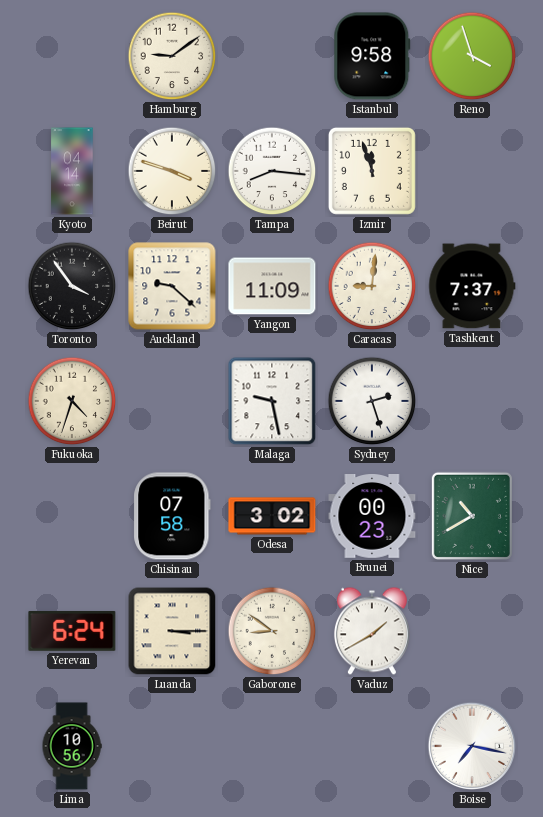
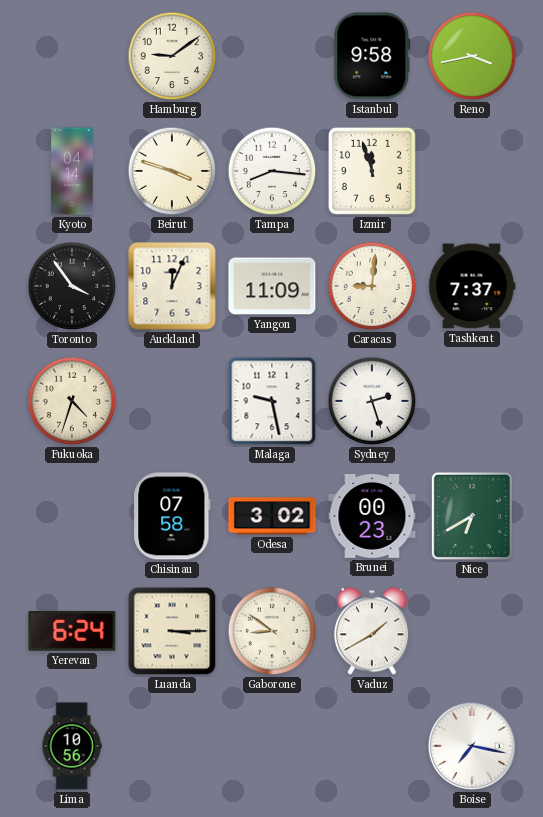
Reno: 3:57 -> 3:43
Auckland: 9:22 -> 12:04
Nice: 10:40 -> 6:40
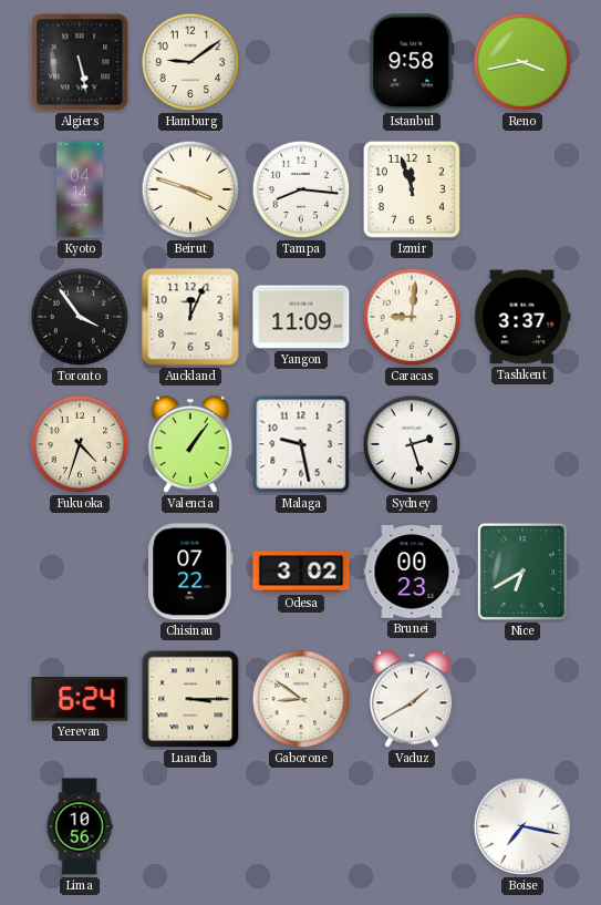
Algiers: none -> 5:28
Tashkent: 7:37 -> 3:37
Valencia: none -> 1:06
Chisinau: 07:58 -> 07:22
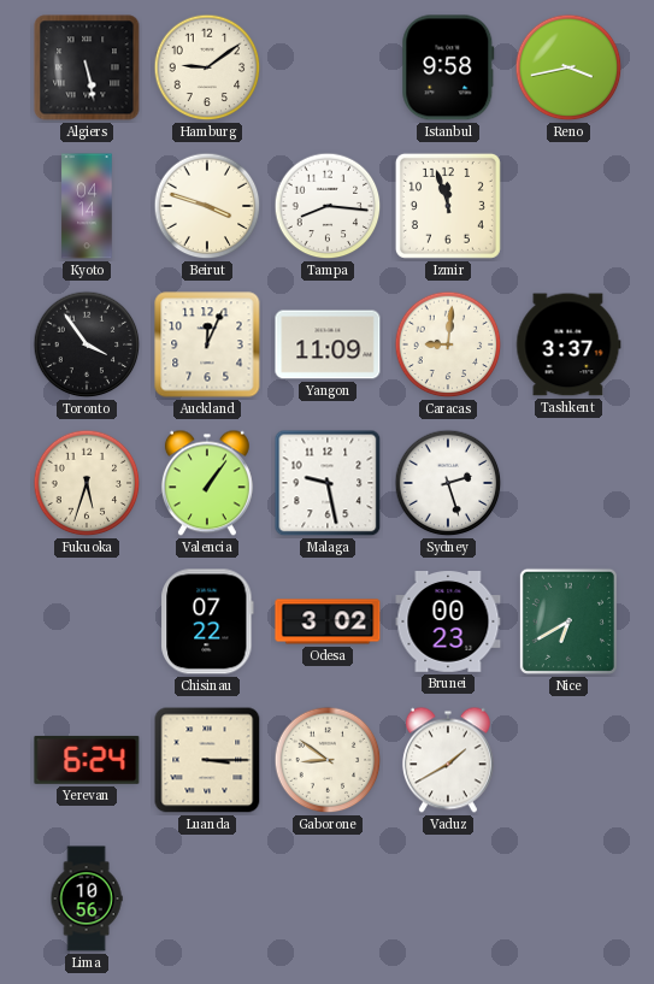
Fukuoka: 4:33 -> 5:33
Boise: 7:17 -> none
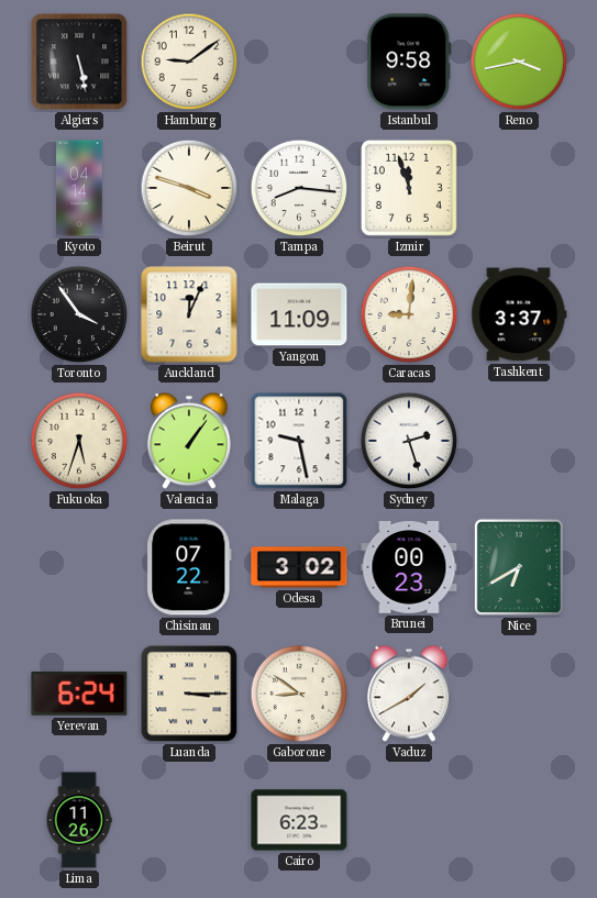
Lima: 10:56 -> 11:26
Cairo: none -> 6:23
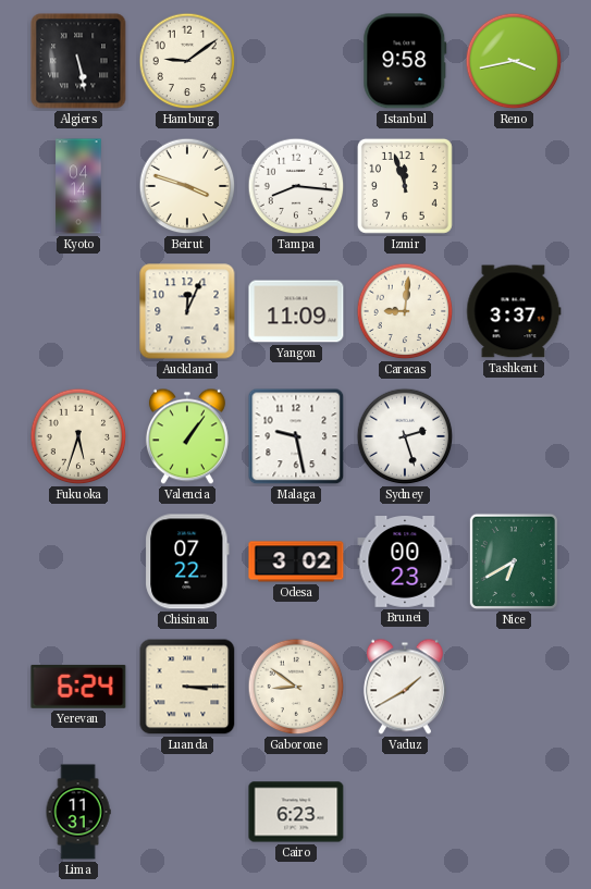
Toronto: 3:54 -> none
Lima: 11:26 -> 11:31
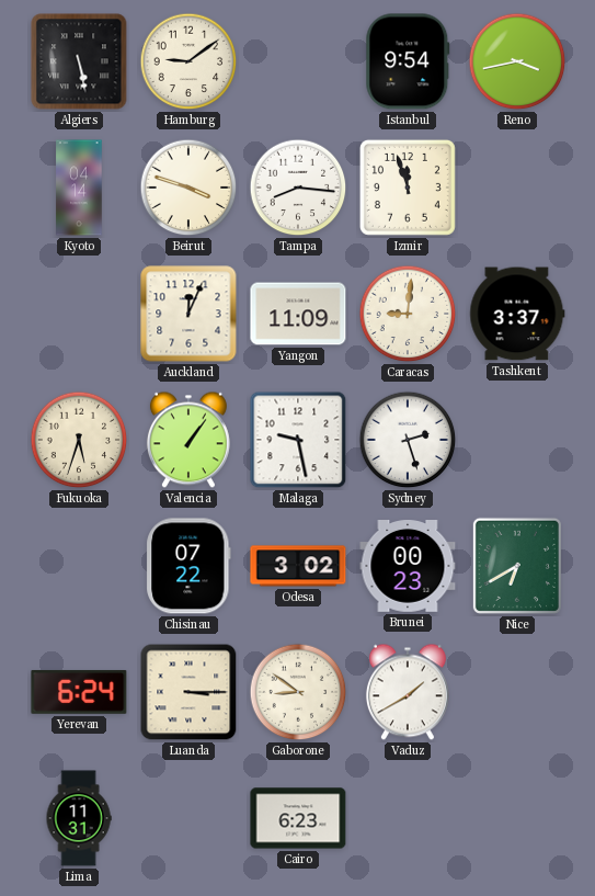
Istanbul: 9:58 -> 9:54
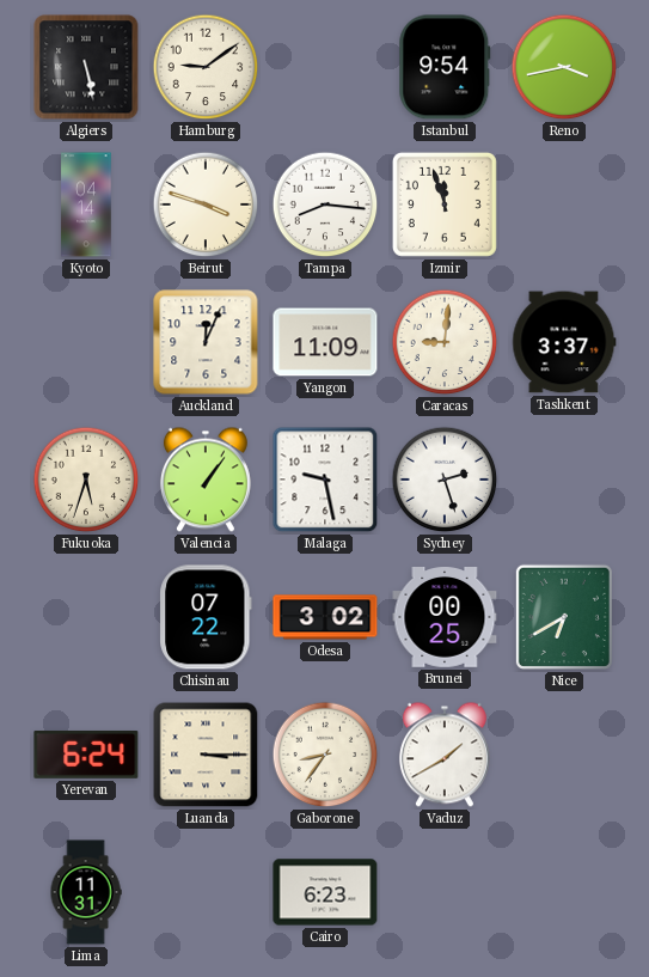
Brunei: 00:23 -> 00:25
Gaborone: 8:51 -> 8:36
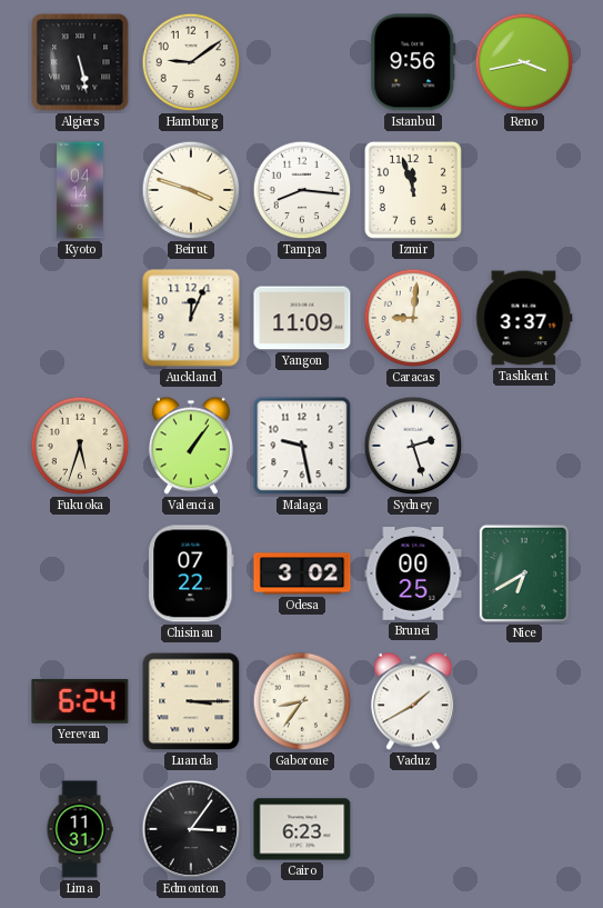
Istanbul: 9:54 -> 9:56
Edmonton: none -> 3:06
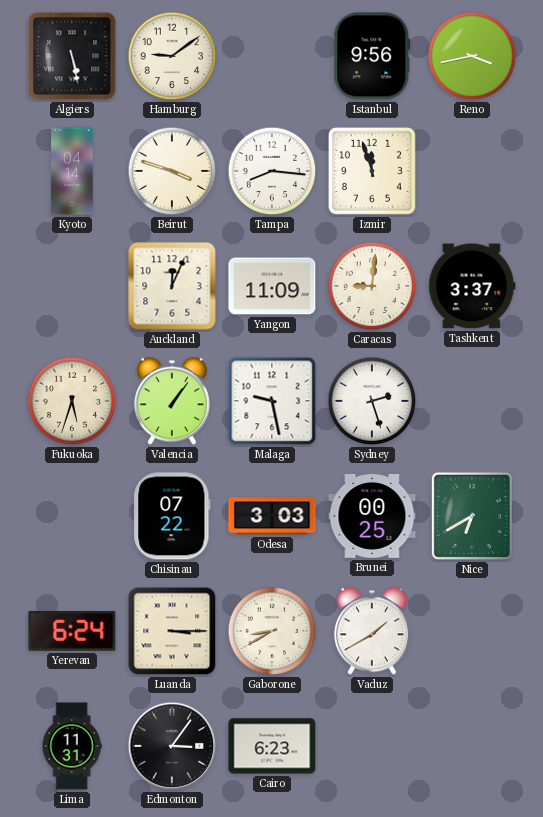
Odesa: 3:02 -> 3:03
Gaborone: 8:36 -> 8:40
